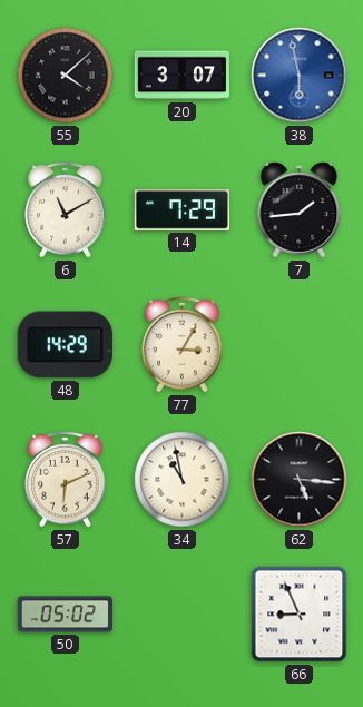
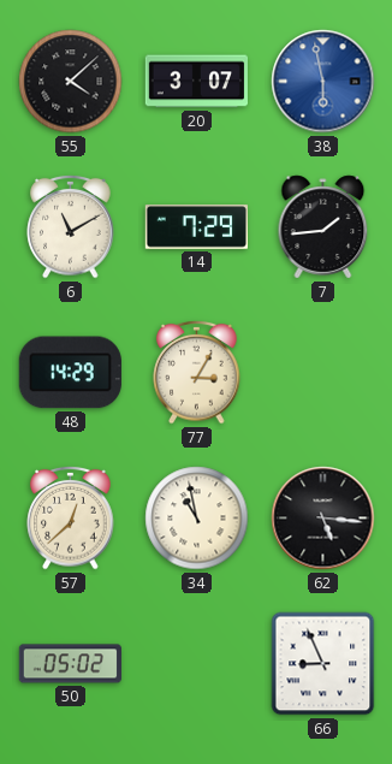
57: 6:11 -> 12:38
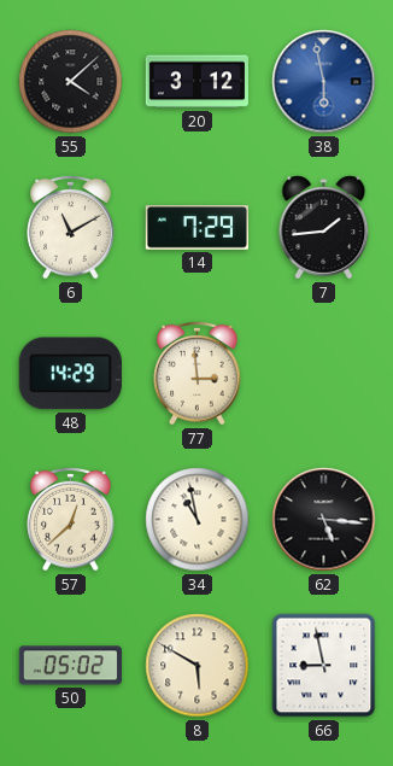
20: 3:07 -> 3:12
77: 3:05 -> 2:59
8: none -> 5:50
66: 8:56 -> 8:58
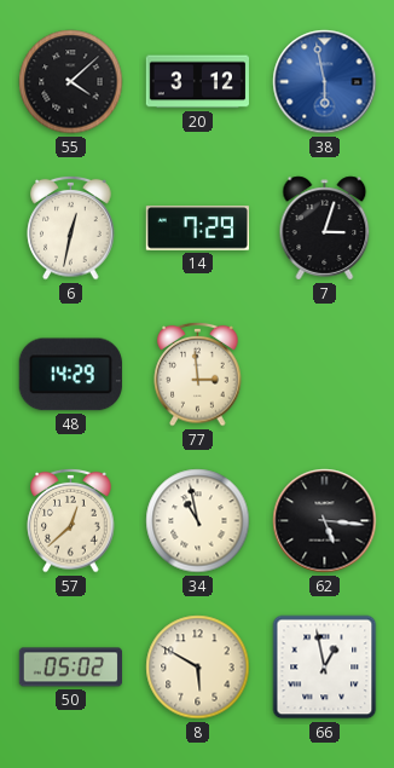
6: 11:10 -> 12:32
7: 1:44 -> 3:03
66: 8:58 -> 12:58
